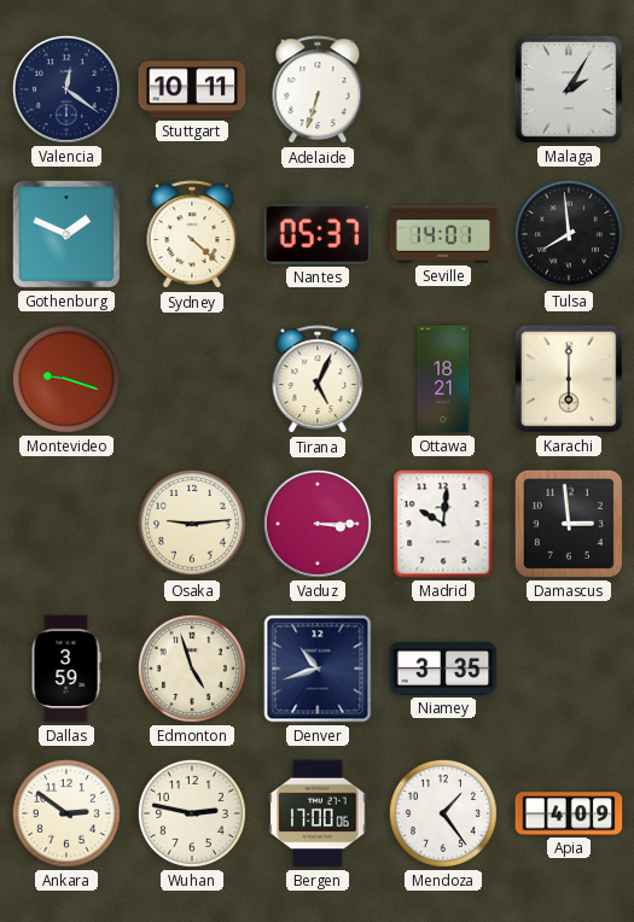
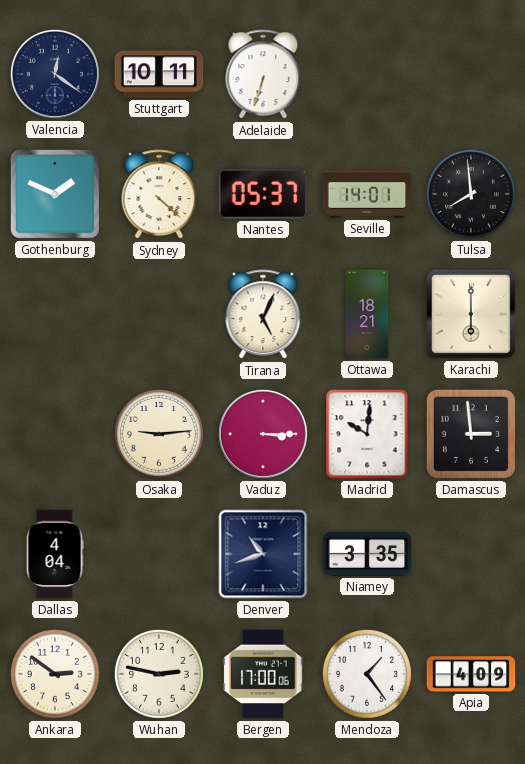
Malaga: 2:05 -> none
Montevideo: 9:18 -> none
Dallas: 3:59 -> 4:04
Edmonton: 4:57 -> none
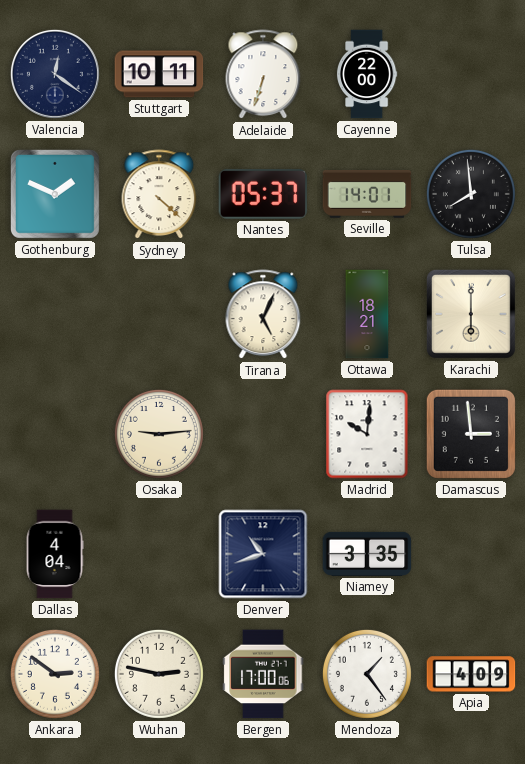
Cayenne: none -> 22:00
Vaduz: 3:15 -> none
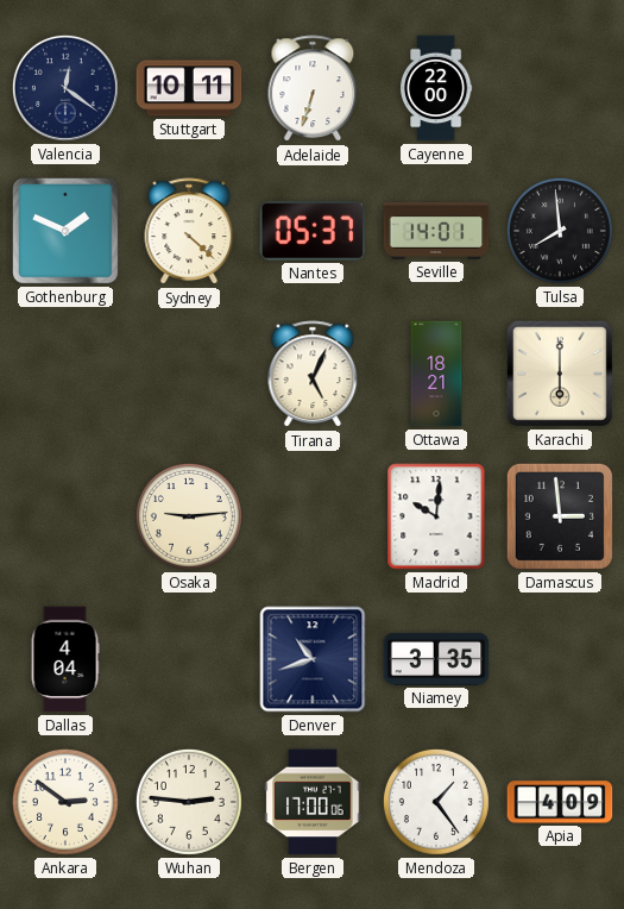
Wuhan: 2:47 -> 2:46
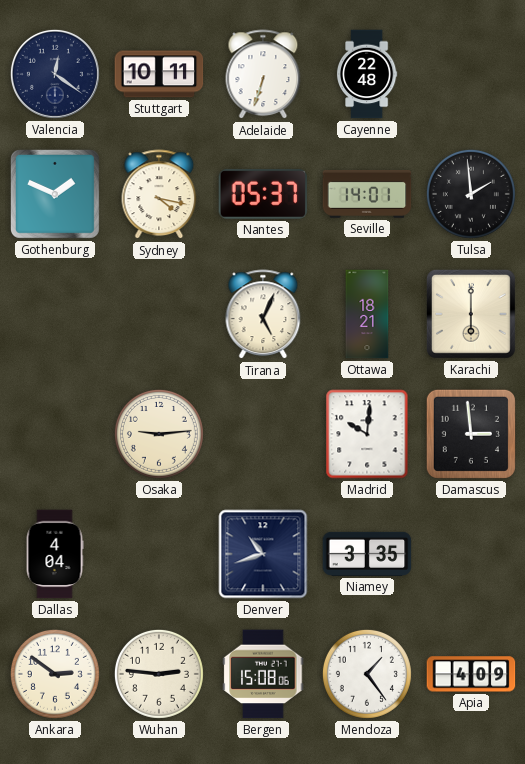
Cayenne: 22:00 -> 22:48
Sydney: 4:22 -> 4:17
Tulsa: 7:59 -> 1:59
Bergen: 17:00 -> 15:08
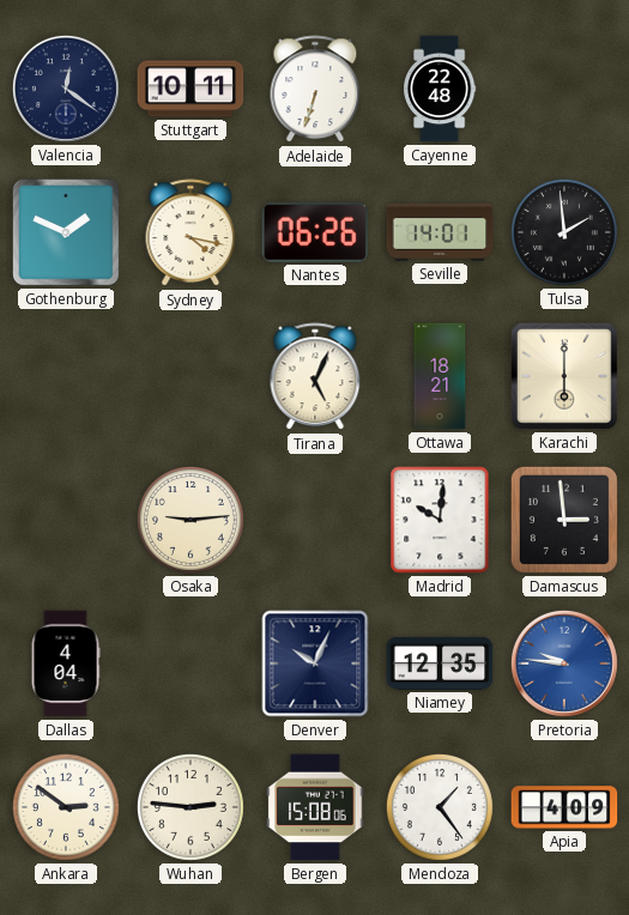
Nantes: 05:37 -> 06:26
Denver: 10:42 -> 10:04
Niamey: 3:35 -> 12:35
Pretoria: none -> 9:46
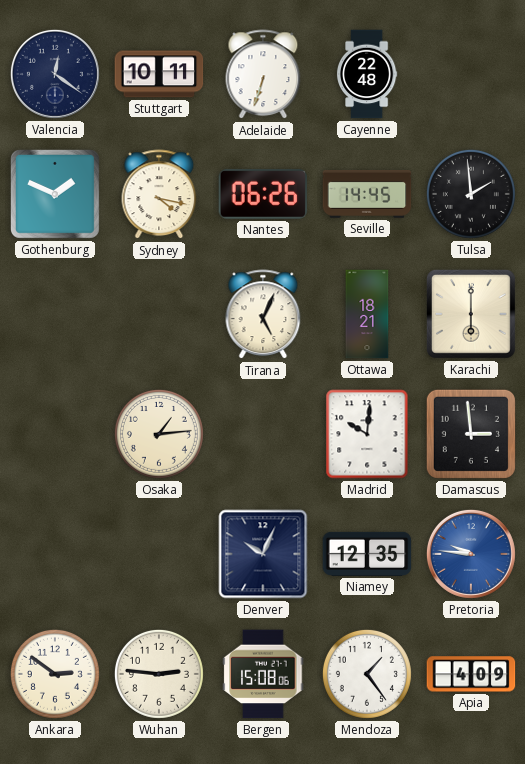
Seville: 14:01 -> 14:45
Osaka: 9:14 -> 1:14
Dallas: 4:04 -> none
